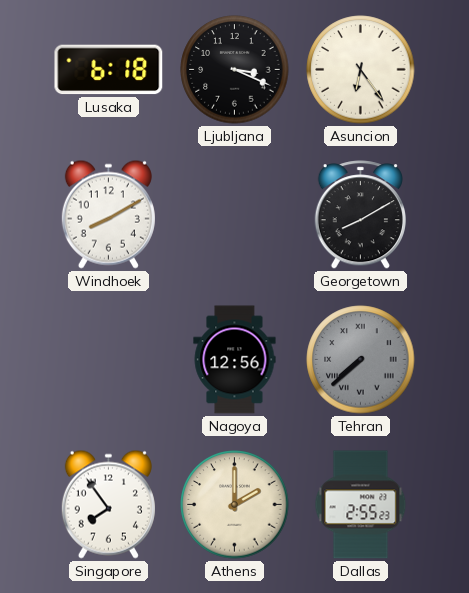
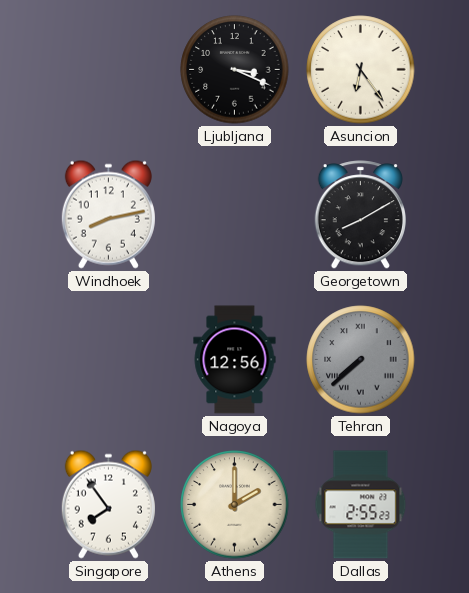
Lusaka: 6:18 -> none
Windhoek: 8:10 -> 8:13
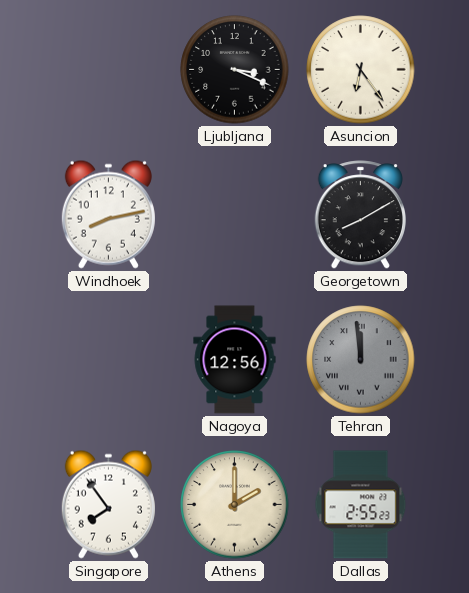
Tehran: 7:38 -> 11:59
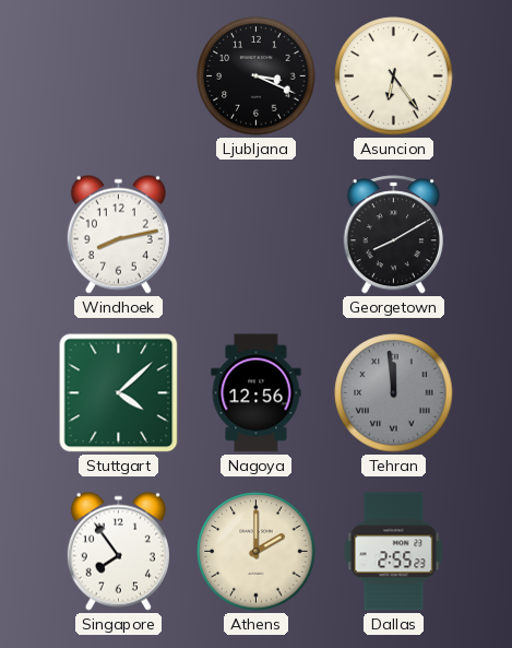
Stuttgart: none -> 4:08
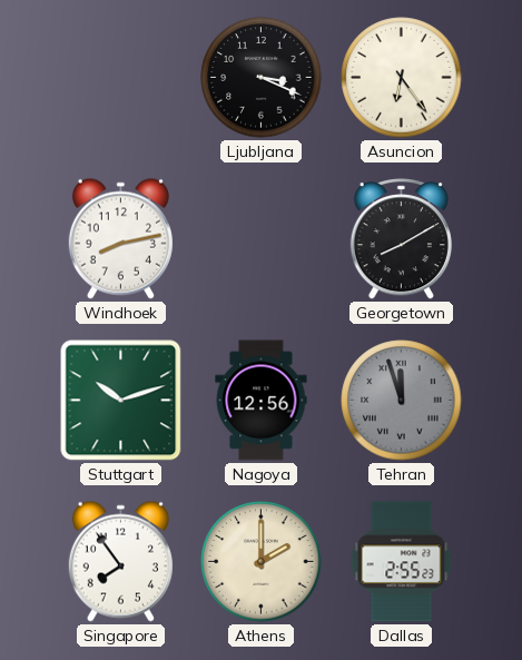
Stuttgart: 4:08 -> 10:12
Tehran: 11:59 -> 11:57
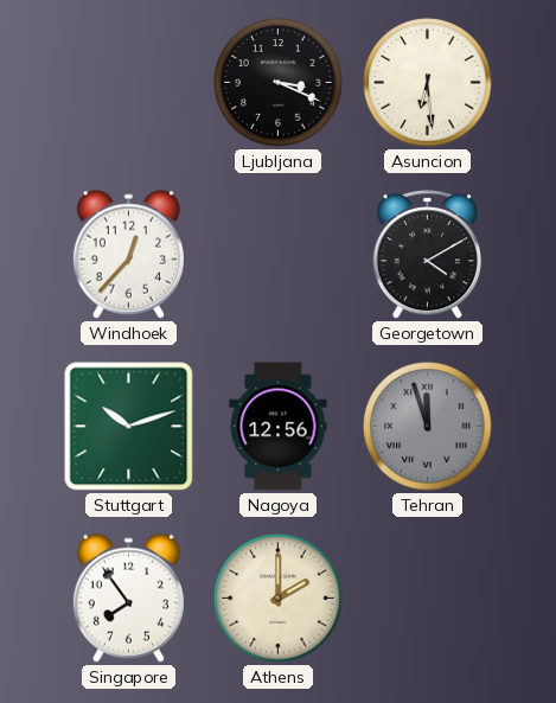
Asuncion: 6:24 -> 6:29
Windhoek: 8:13 -> 12:37
Georgetown: 8:10 -> 4:10
Dallas: 2:55 -> none
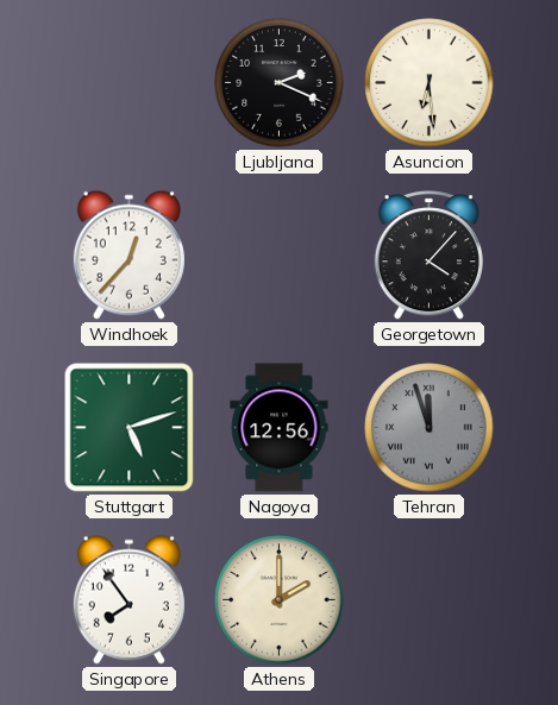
Ljubljana: 3:19 -> 2:19
Georgetown: 4:10 -> 4:07
Stuttgart: 10:12 -> 5:12
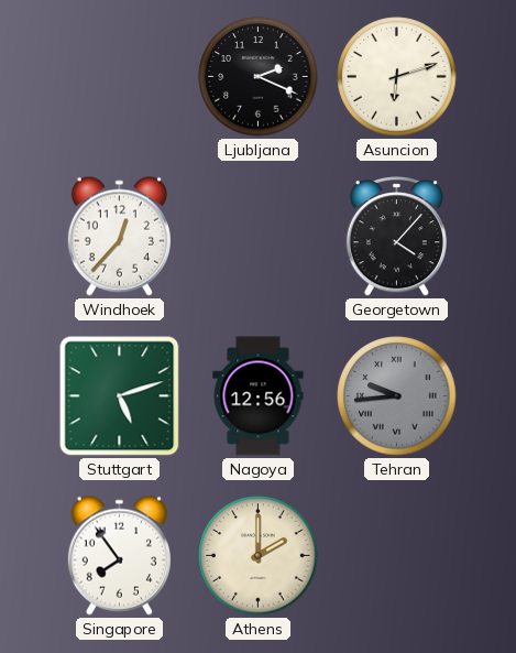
Asuncion: 6:29 -> 6:12
Tehran: 11:57 -> 9:44
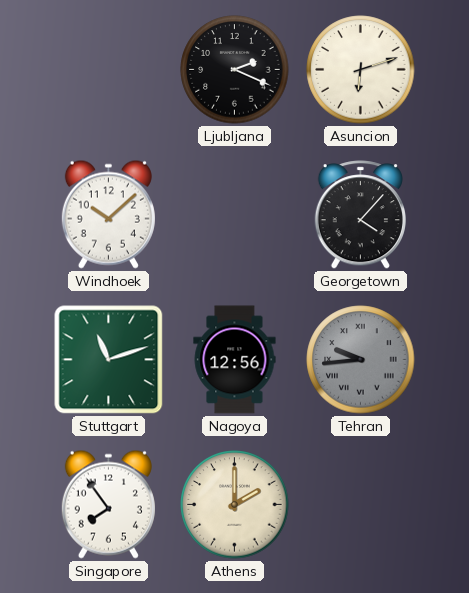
Windhoek: 12:37 -> 10:08
Stuttgart: 5:12 -> 11:12
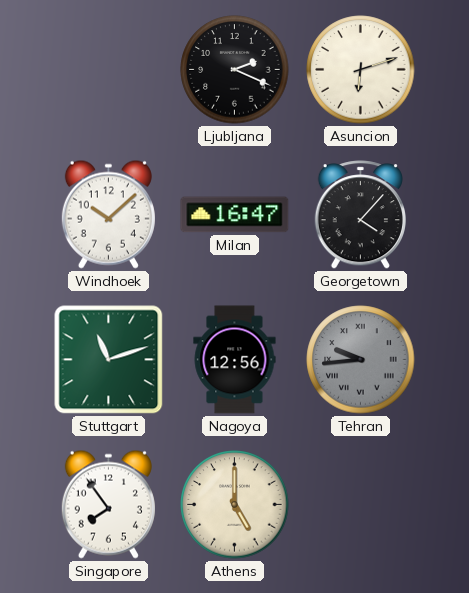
Milan: none -> 16:47
Athens: 2:00 -> 5:00
